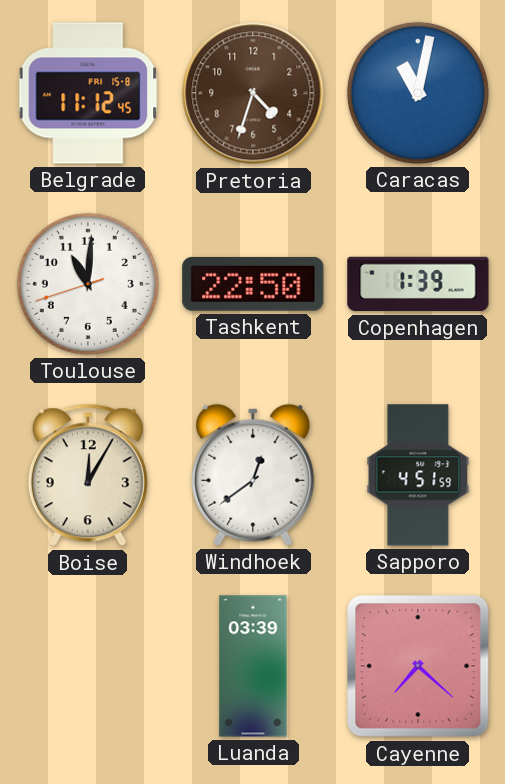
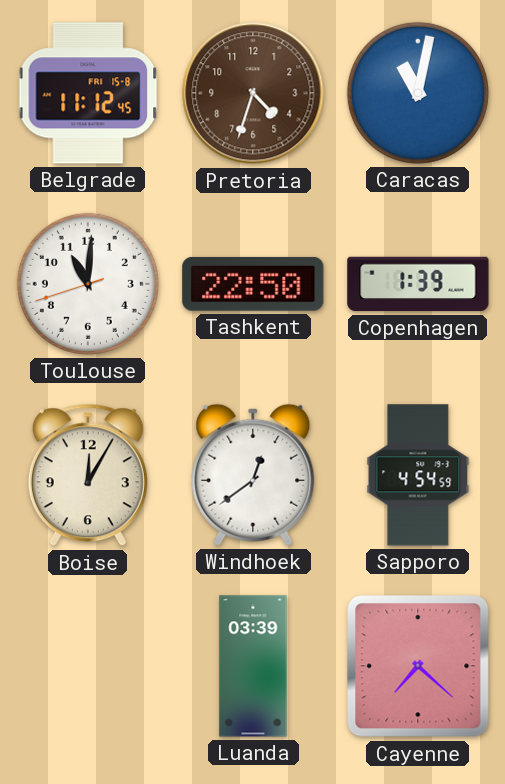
Sapporo: 4:51 -> 4:54
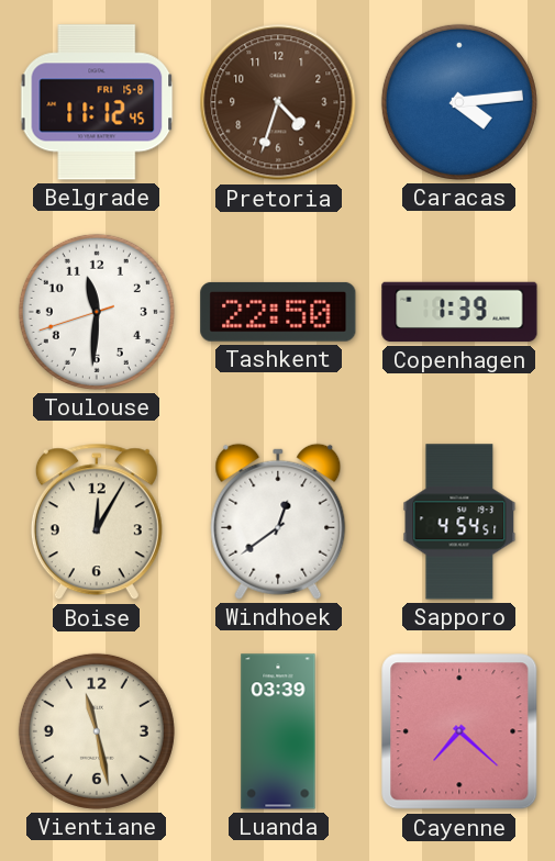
Caracas: 11:02 -> 4:14
Toulouse: 11:00 -> 11:30
Sapporo: 4:54:59 -> 4:54:51
Vientiane: none -> 11:28
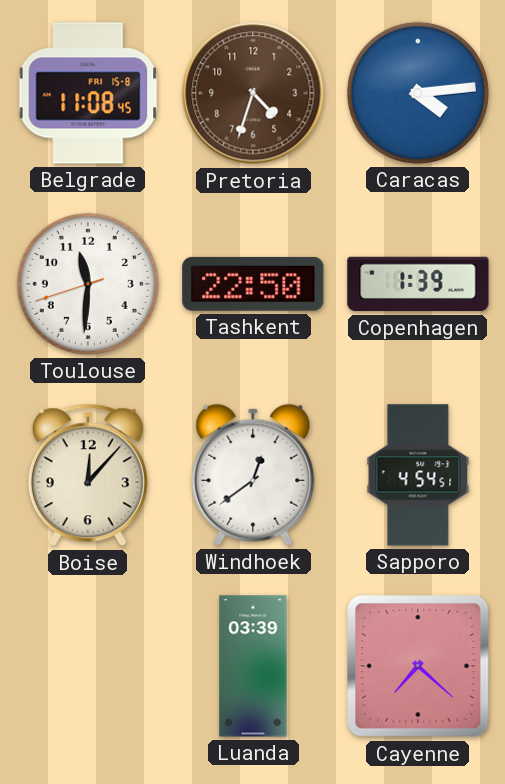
Belgrade: 11:12 -> 11:08
Boise: 12:05 -> 12:07
Vientiane: 11:28 -> none
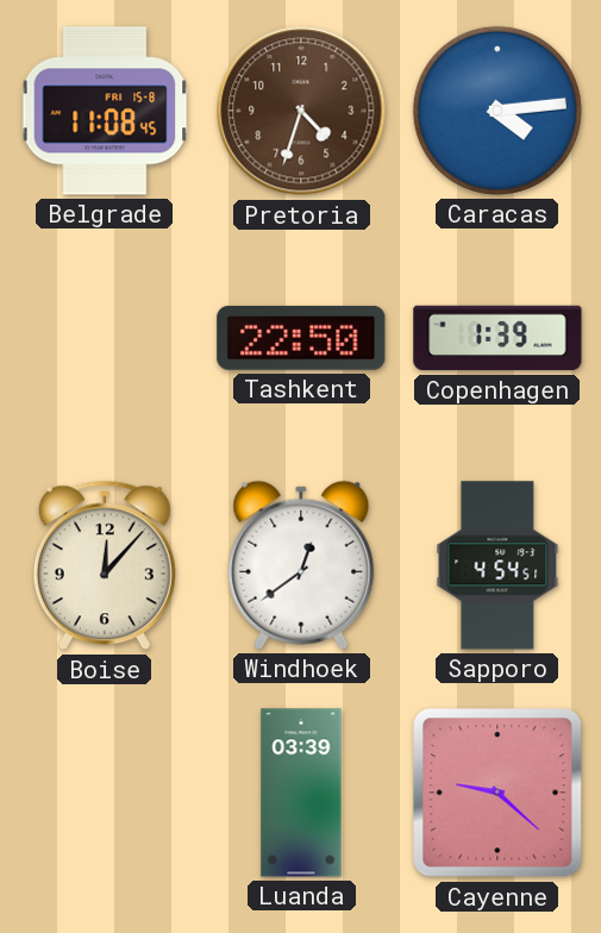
Toulouse: 11:30 -> none
Cayenne: 7:22 -> 9:22
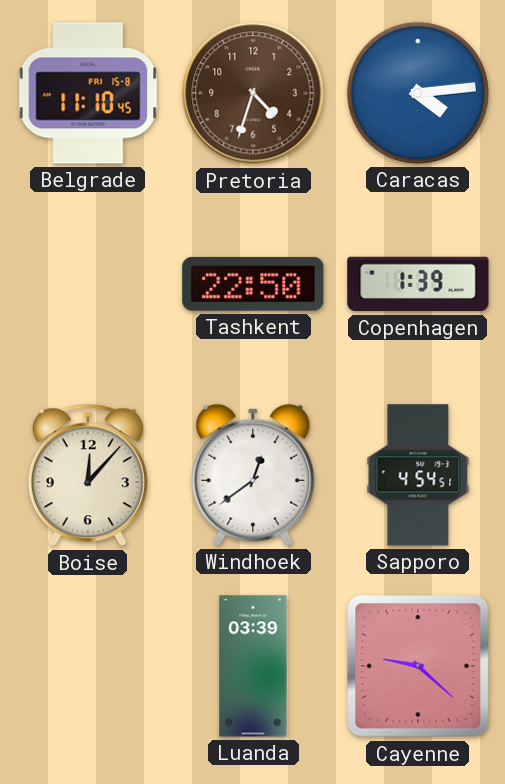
Belgrade: 11:08 -> 11:10
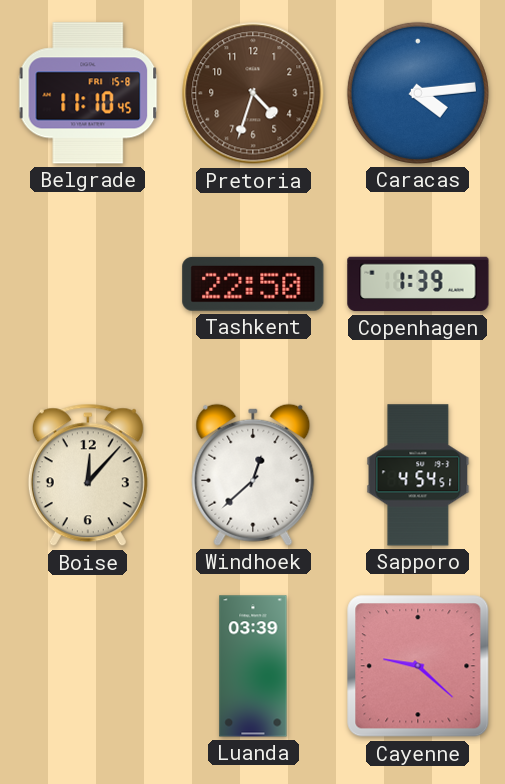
Windhoek: 12:39 -> 12:38
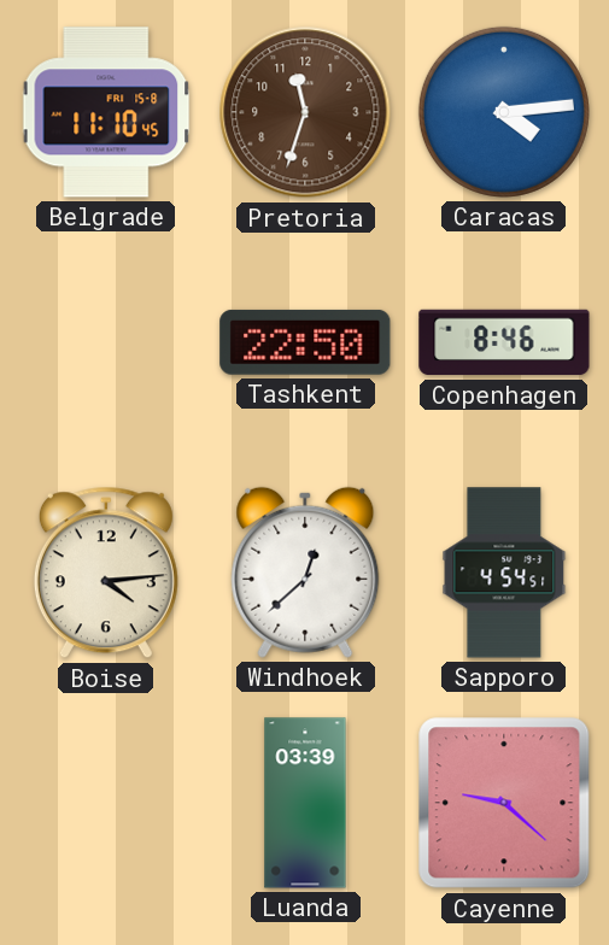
Pretoria: 4:33 -> 11:33
Copenhagen: 1:39 -> 8:46
Boise: 12:07 -> 4:14
